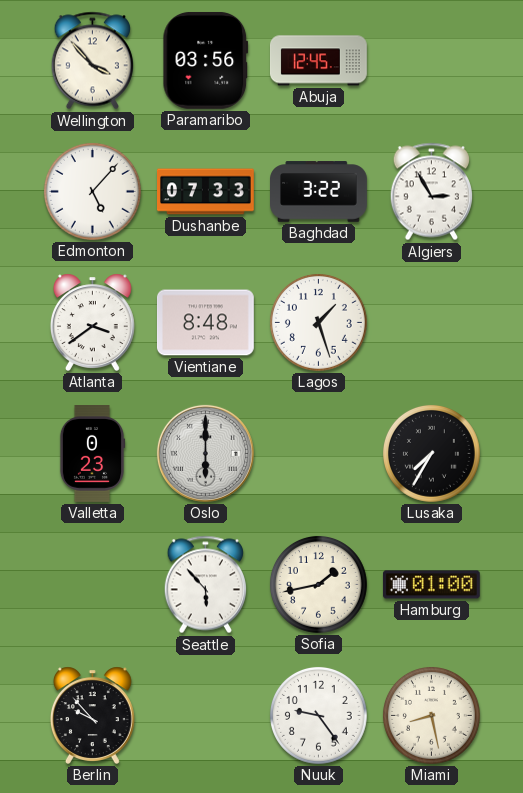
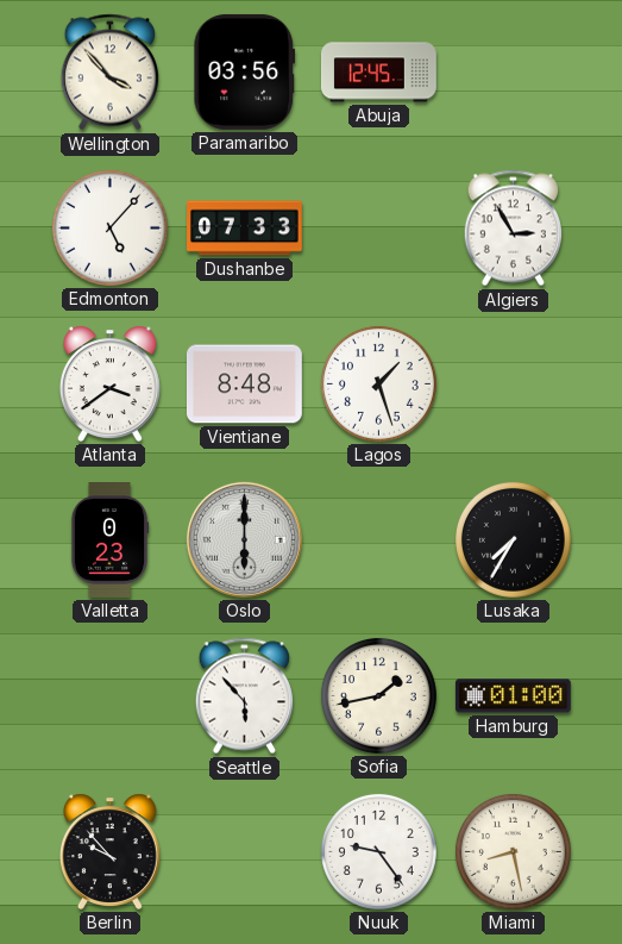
Baghdad: 3:22 -> none
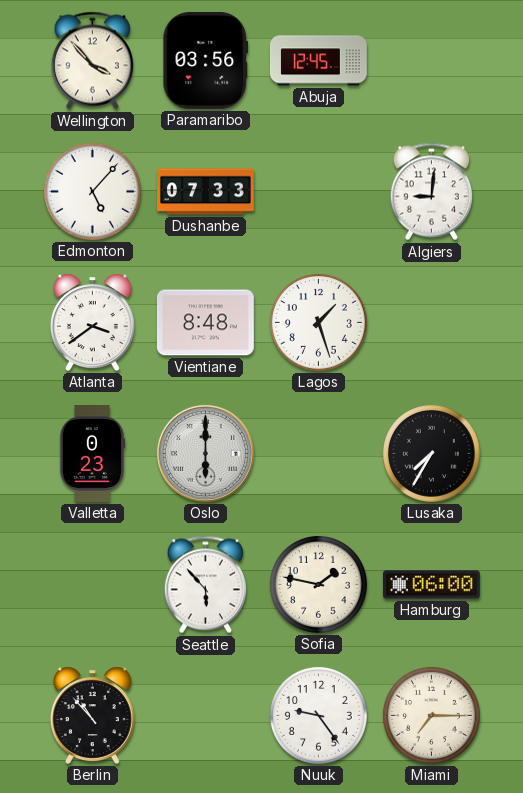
Algiers: 2:55 -> 9:01
Sofia: 1:43 -> 1:47
Hamburg: 01:00 -> 06:00
Berlin: 9:53 -> 10:53
Miami: 8:28 -> 7:15
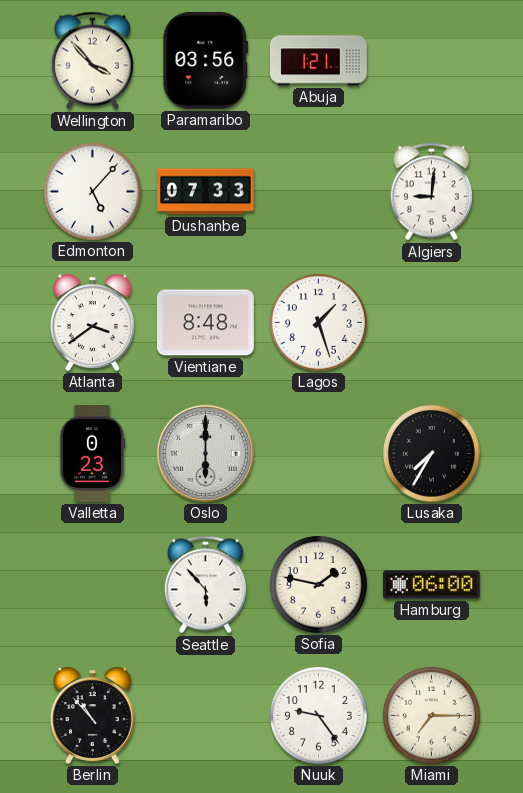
Abuja: 12:45 -> 1:21
